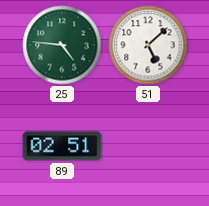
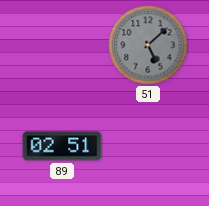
25: 4:46 -> none
51 dial: white -> grey
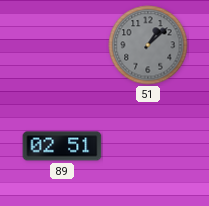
51: 5:08 -> 1:08
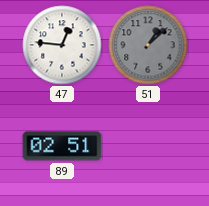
47: none -> 12:46
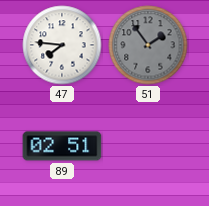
47: 12:46 -> 7:46
51: 1:08 -> 1:54
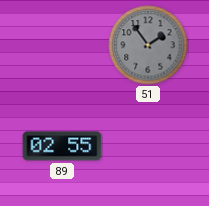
47: 7:46 -> none
89: 02:51 -> 02:55
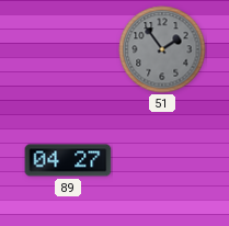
89: 02:55 -> 04:27
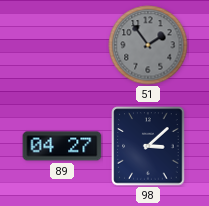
98: none -> 3:08
